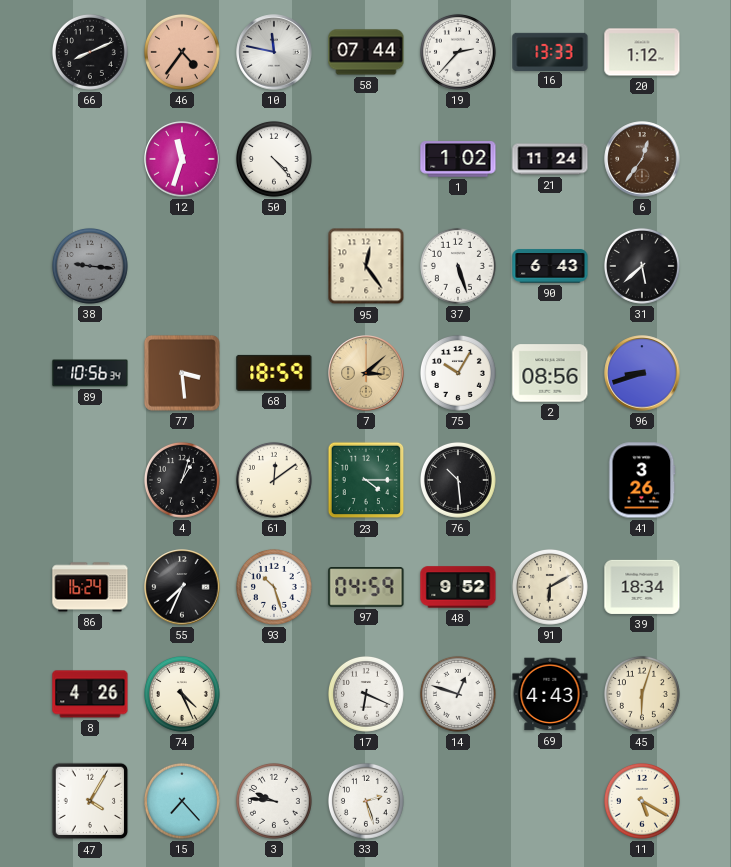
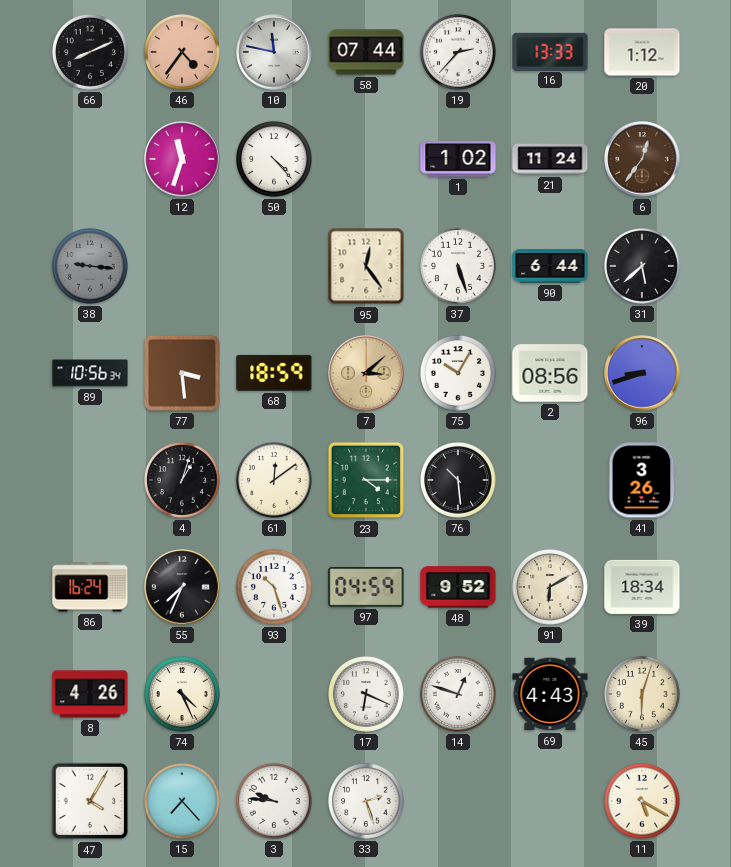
90: 6:43 -> 6:44
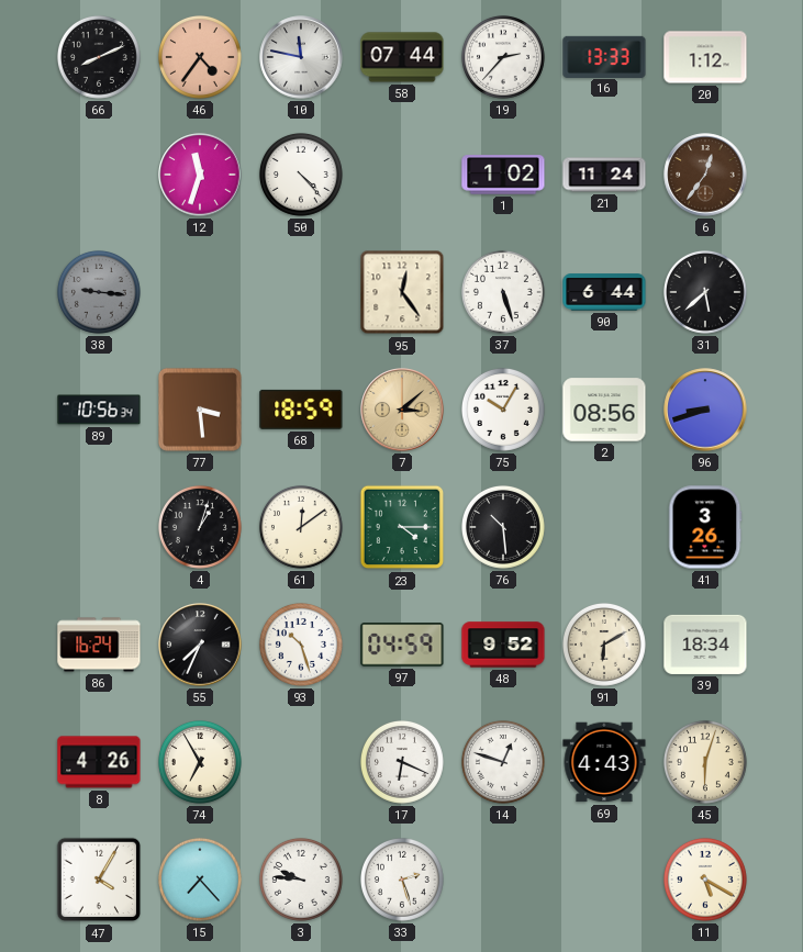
74: 4:26 -> 6:55
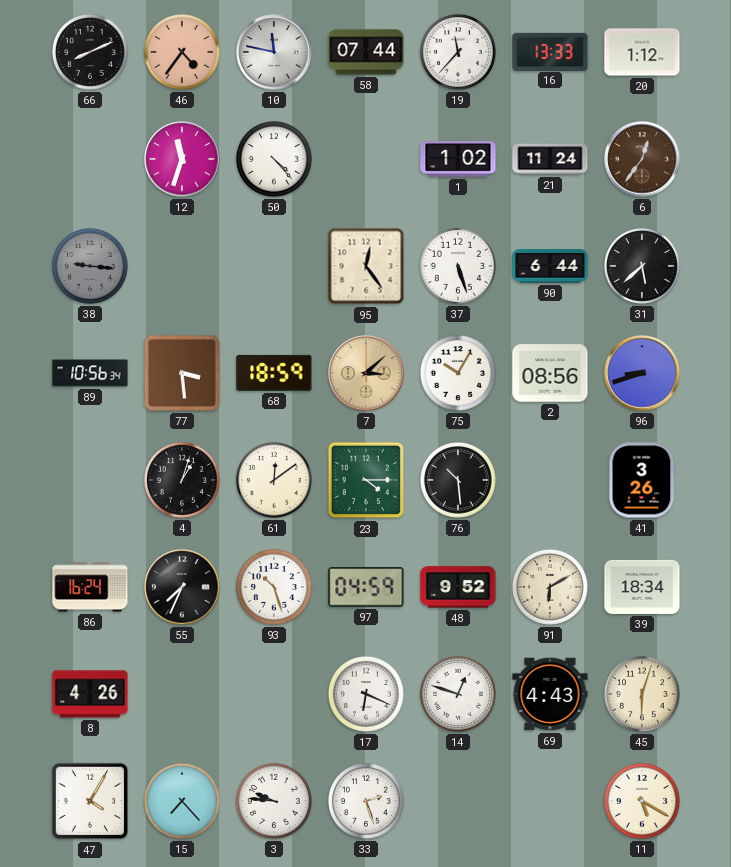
19: 2:37 -> 11:37
74: 6:55 -> none
